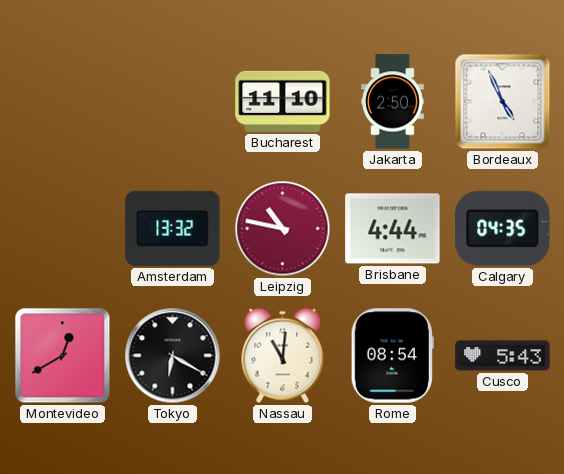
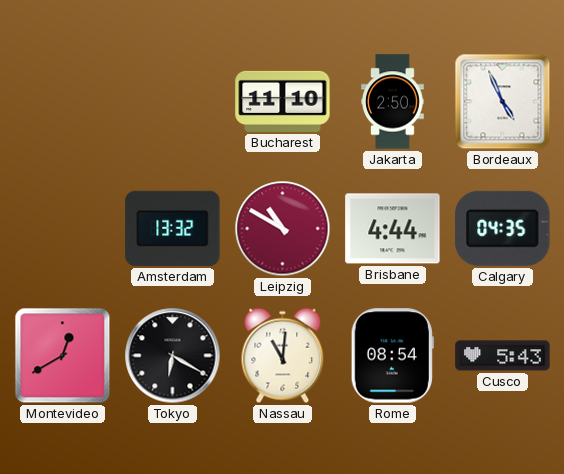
Leipzig: 10:47 -> 10:50
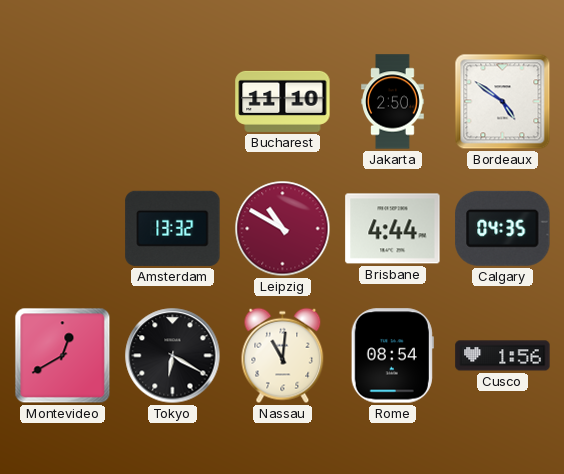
Bordeaux: 4:56 -> 4:51
Cusco: 5:43 -> 1:56
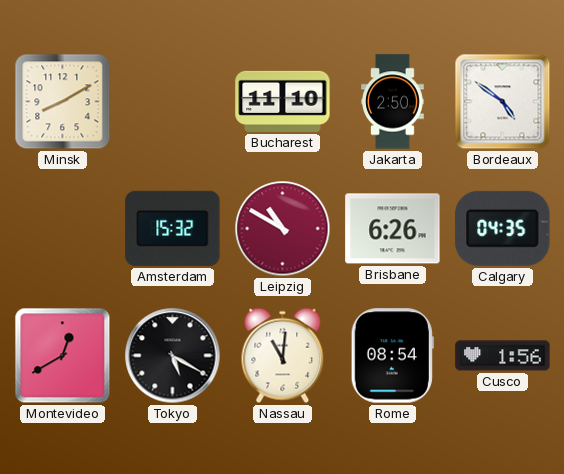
Minsk: none -> 8:10
Amsterdam: 13:32 -> 15:32
Brisbane: 4:44 -> 6:26
Tokyo: 6:20 -> 5:20
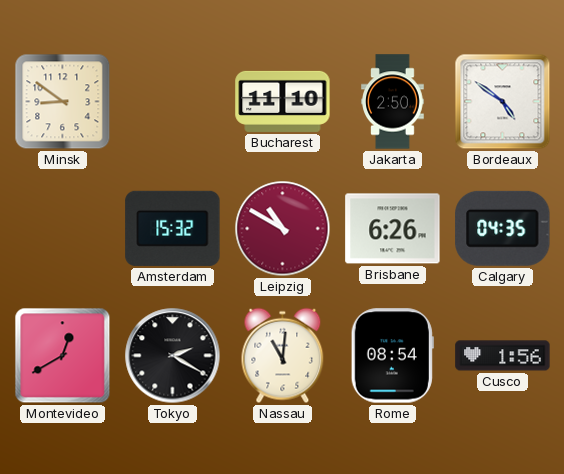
Minsk: 8:10 -> 8:51
Tokyo: 5:20 -> 2:20
